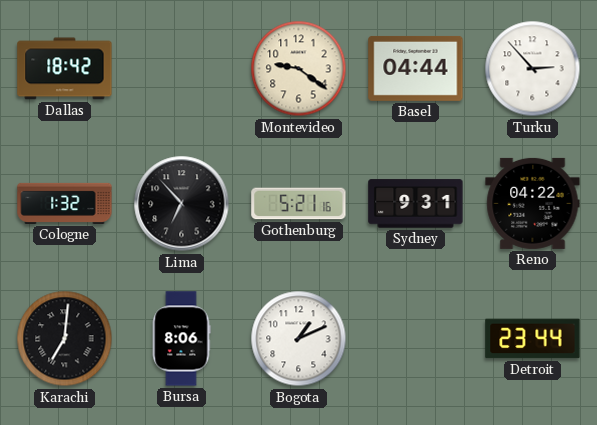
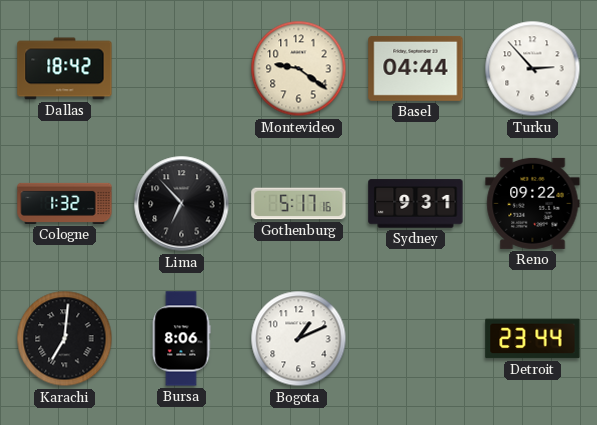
Gothenburg: 5:21 -> 5:17
Reno: 04:22 -> 09:22
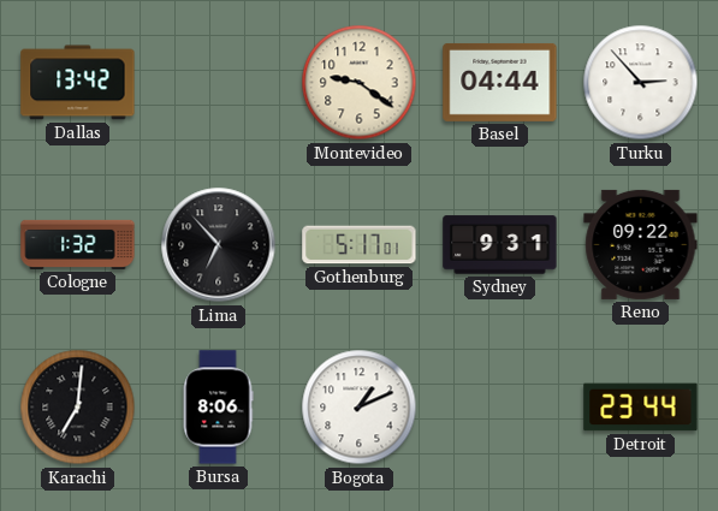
Dallas: 18:42 -> 13:42
Gothenburg: 5:17:16 -> 5:17:01
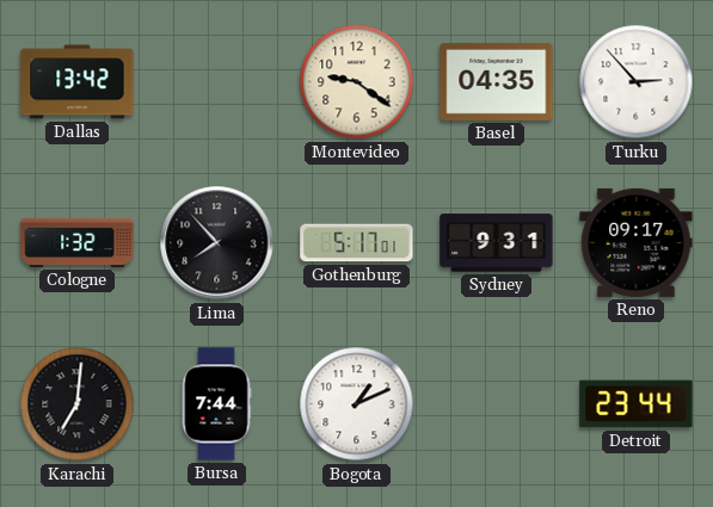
Basel: 04:44 -> 04:35
Lima: 6:53 -> 7:53
Reno: 09:22 -> 09:17
Bursa: 8:06 -> 7:44
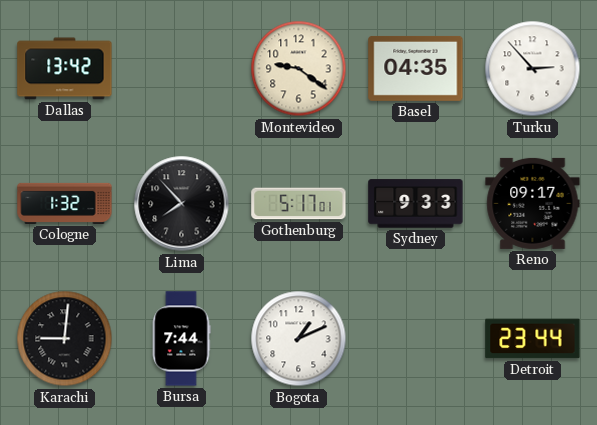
Sydney: 9:31 -> 9:33
Karachi: 7:01 -> 9:01
